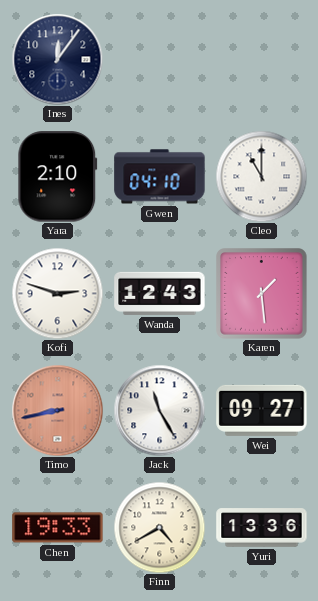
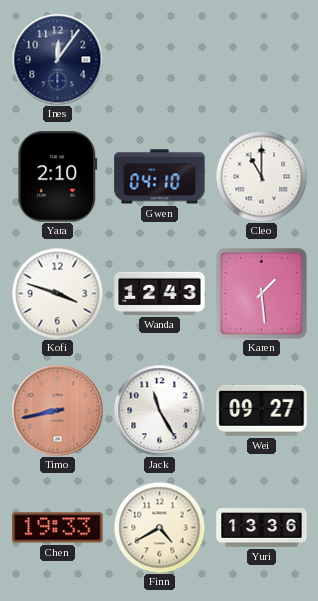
Kofi: 2:48 -> 3:48
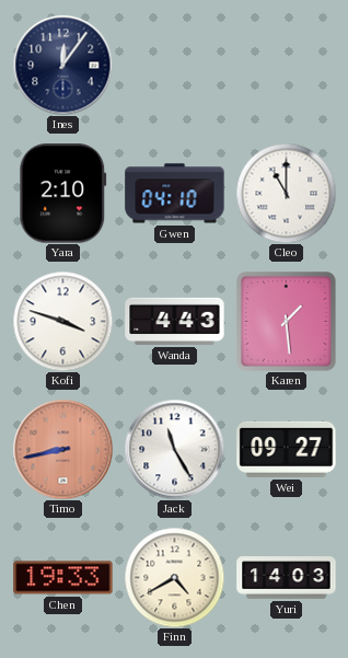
Wanda: 12:43 -> 4:43
Yuri: 13:36 -> 14:03
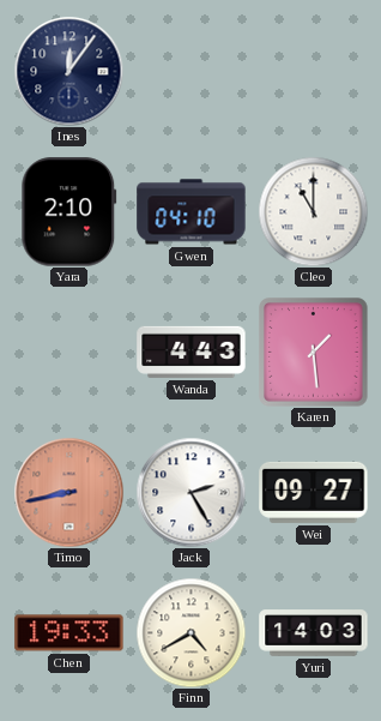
Kofi: 3:48 -> none
Jack: 11:25 -> 2:25
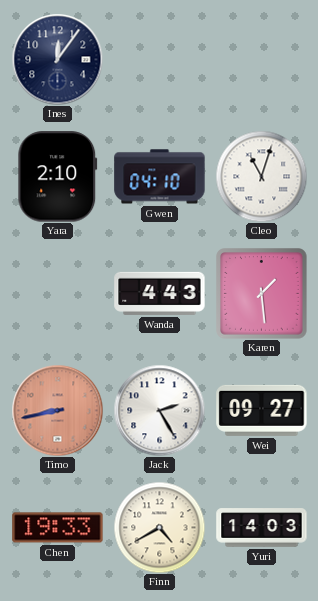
Cleo: 11:00 -> 11:03
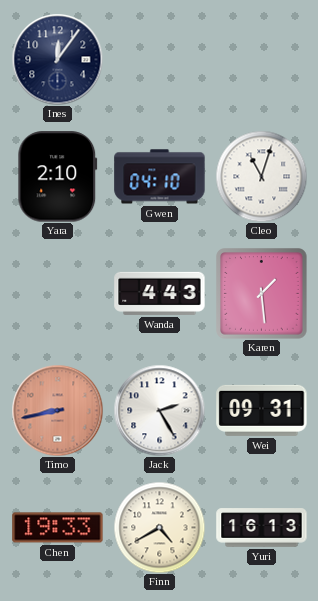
Wei: 09:27 -> 09:31
Yuri: 14:03 -> 16:13
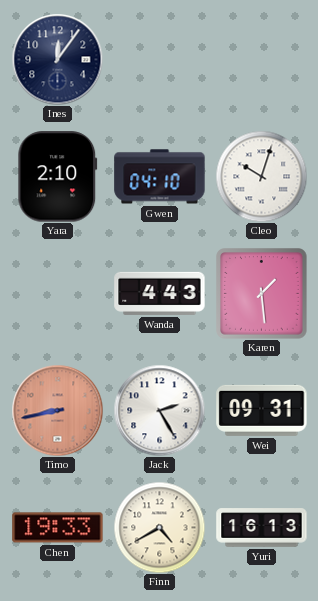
Cleo: 11:03 -> 10:03
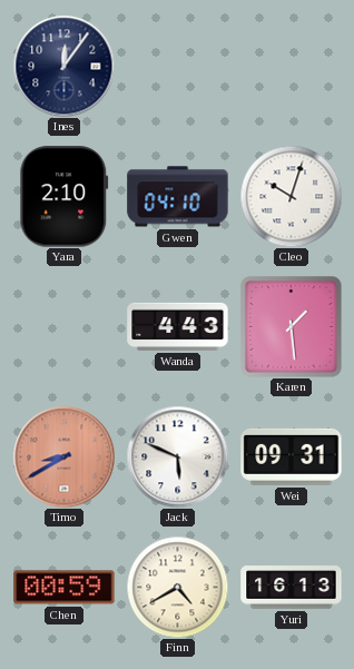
Timo: 8:43 -> 8:40
Jack: 2:25 -> 5:49
Chen: 19:33 -> 00:59
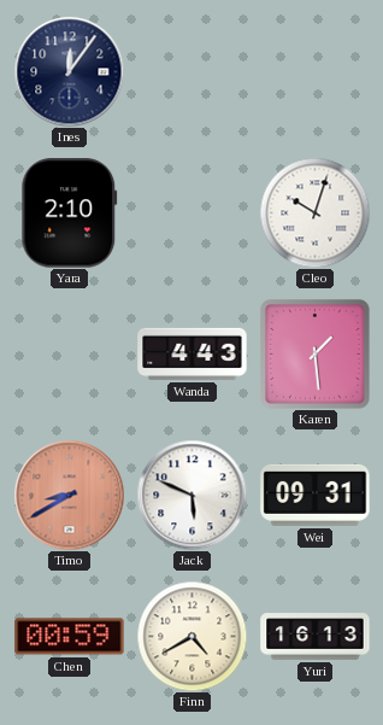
Gwen: 04:10 -> none
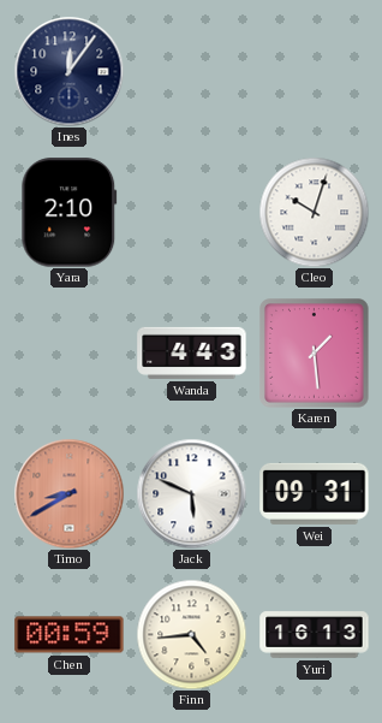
Finn: 4:40 -> 4:44
